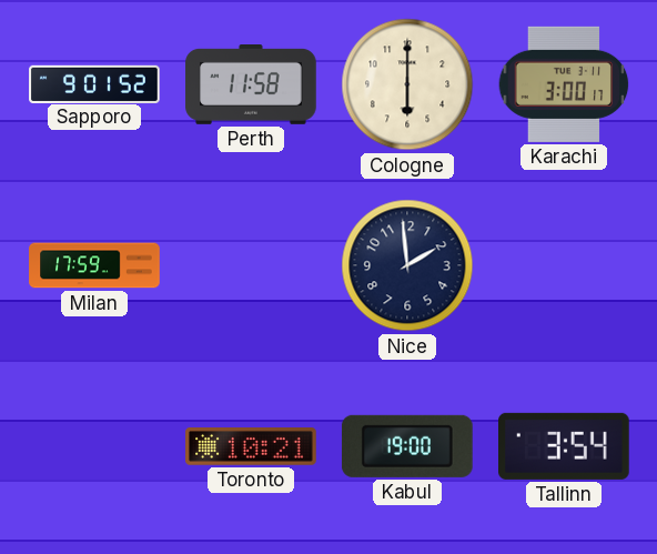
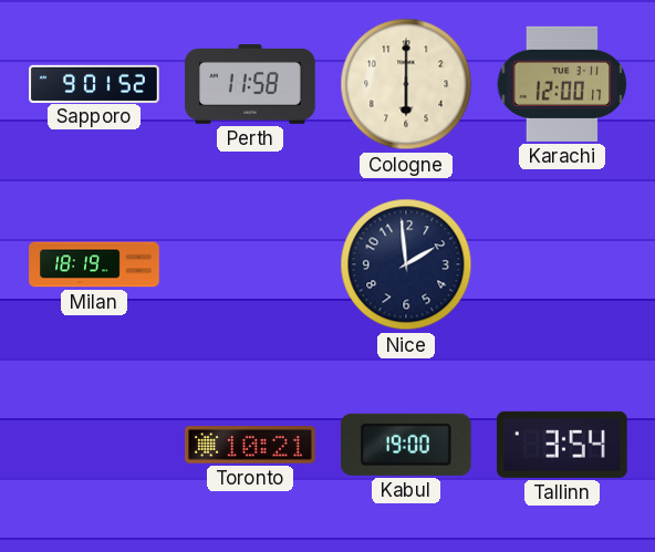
Karachi: 3:00 -> 12:00
Milan: 17:59 -> 18:19
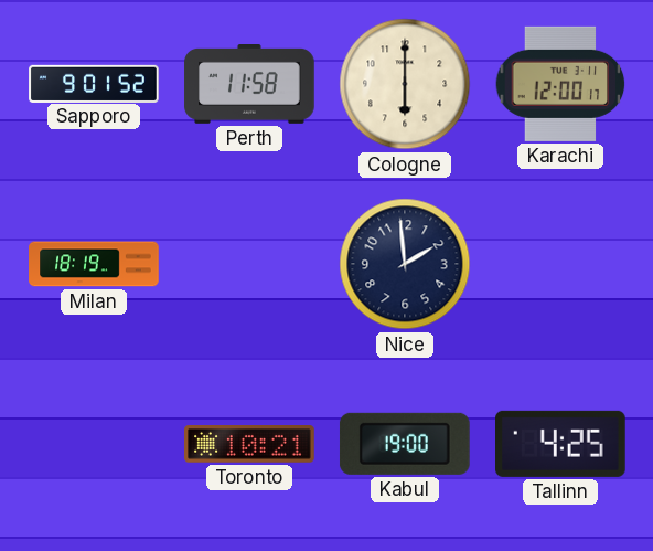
Tallinn: 3:54 -> 4:25
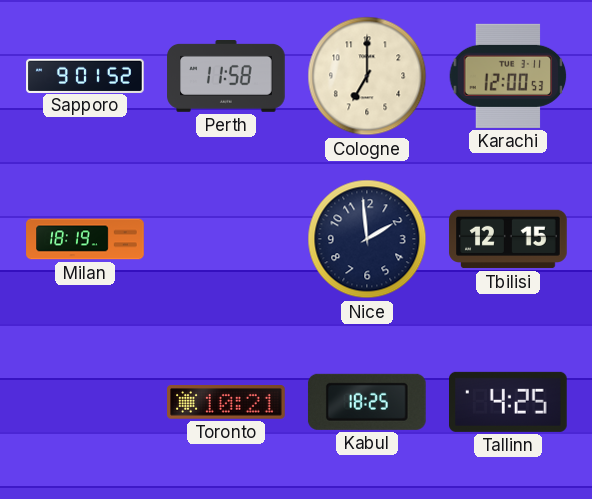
Cologne: 6:00 -> 7:00
Karachi: 12:00:17 -> 12:00:53
Tbilisi: none -> 12:15
Kabul: 19:00 -> 18:25
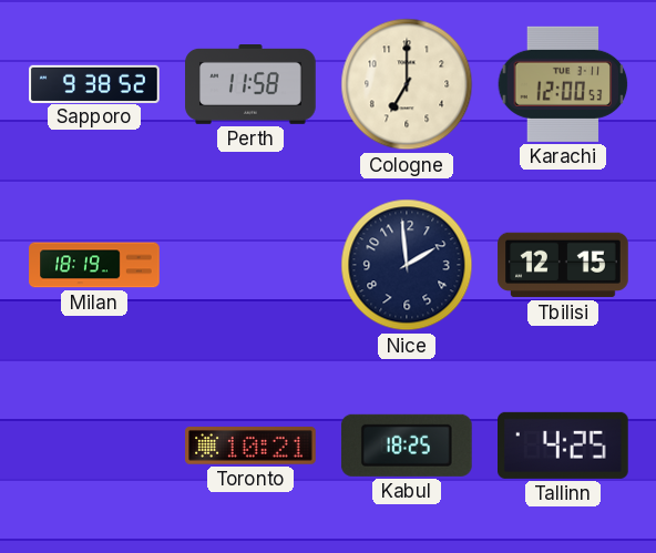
Sapporo: 9:01 -> 9:38
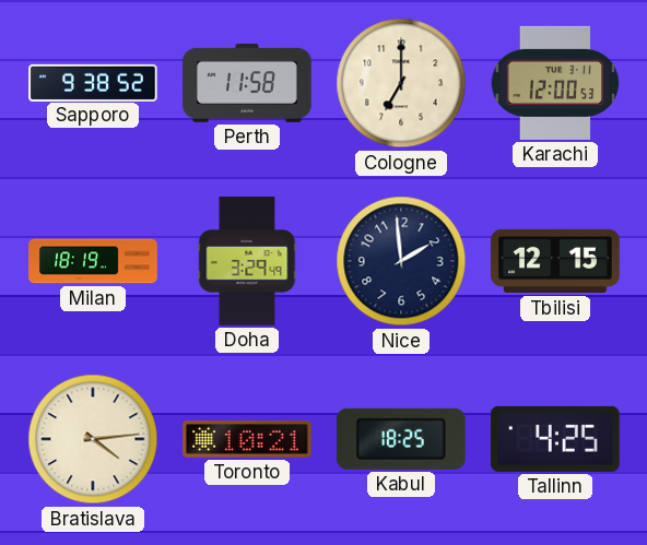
Doha: none -> 3:29
Bratislava: none -> 4:14
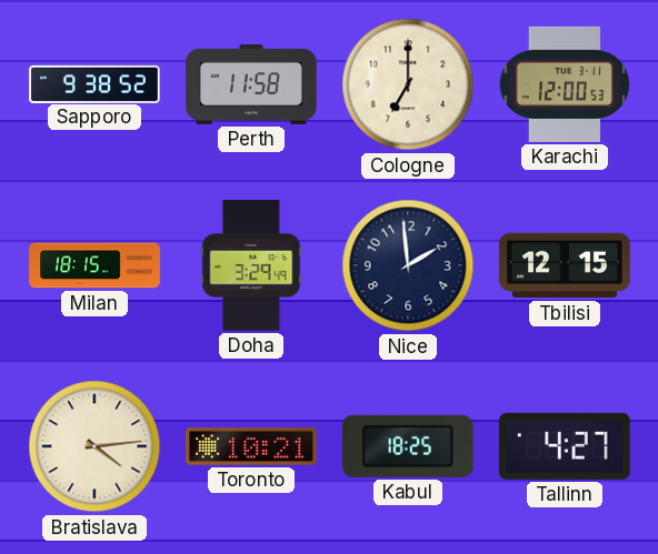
Milan: 18:19 -> 18:15
Tallinn: 4:25 -> 4:27
